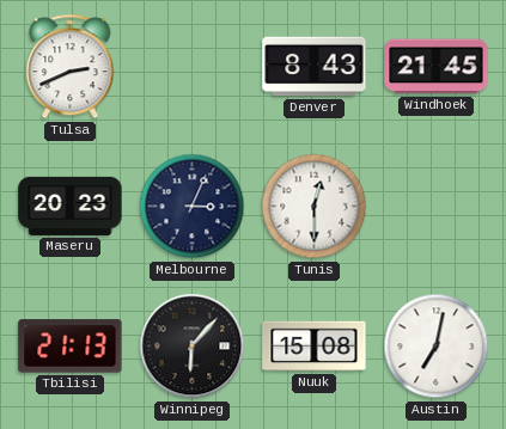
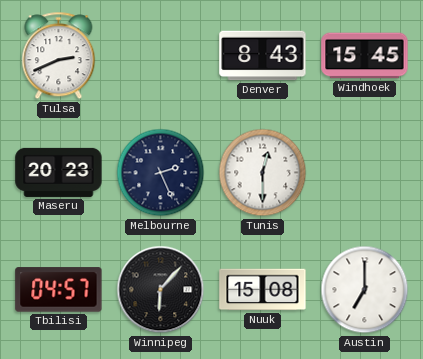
Windhoek: 21:45 -> 15:45
Melbourne: 3:04 -> 2:26
Tbilisi: 21:13 -> 04:57
Austin: 7:02 -> 7:00
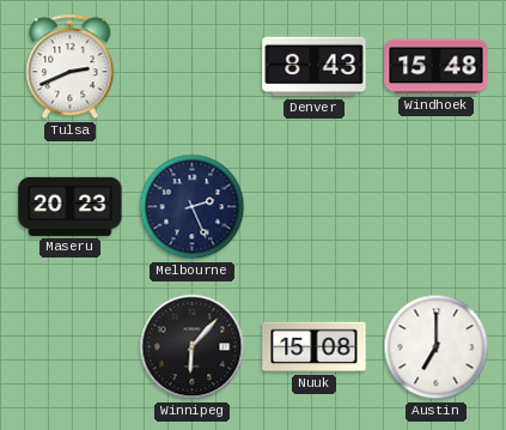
Windhoek: 15:45 -> 15:48
Tunis: 12:30 -> none
Tbilisi: 04:57 -> none
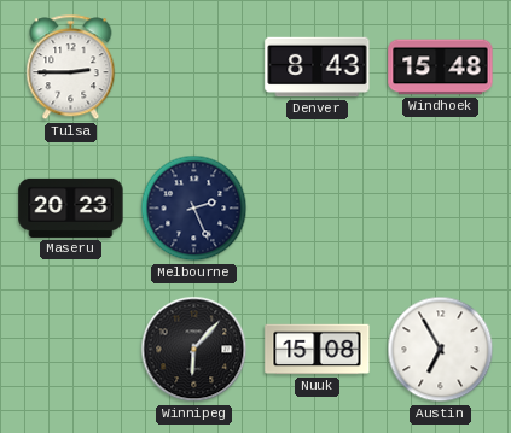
Tulsa: 2:41 -> 2:45
Austin: 7:00 -> 6:55
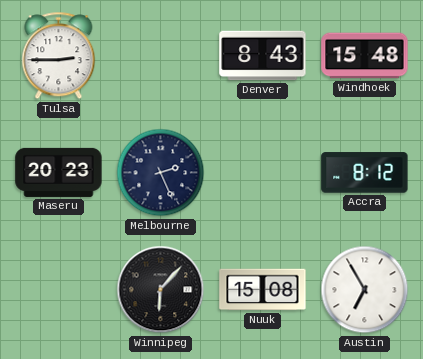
Accra: none -> 8:12
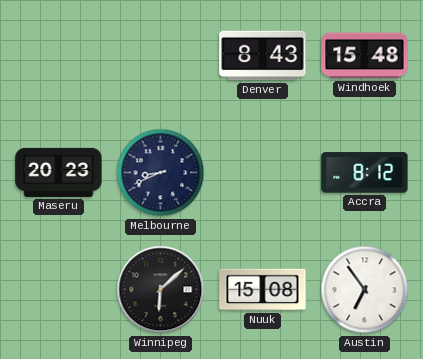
Tulsa: 2:45 -> none
Melbourne: 2:26 -> 8:41
Winnipeg: 6:07 -> 6:08
Austin: 6:55 -> 6:54
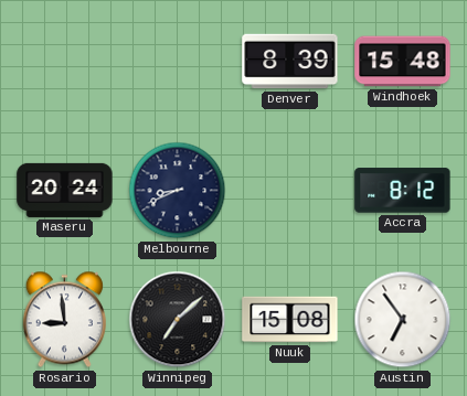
Denver: 8:43 -> 8:39
Maseru: 20:23 -> 20:24
Rosario: none -> 8:59
Winnipeg: 6:08 -> 7:08
